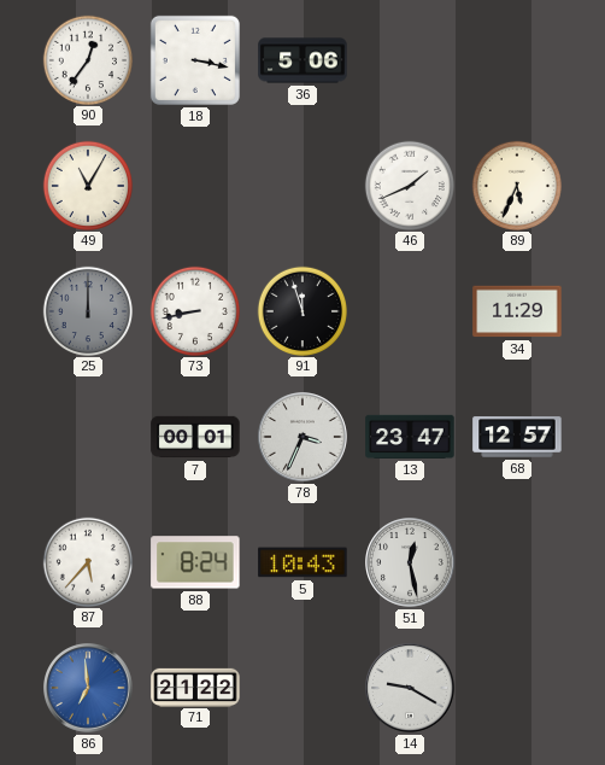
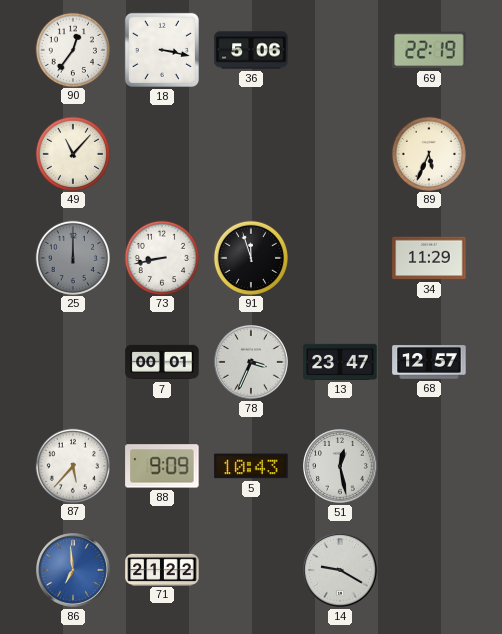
69: none -> 22:19
49: 11:05 -> 11:07
46: 1:41 -> none
88: 8:24 -> 9:09
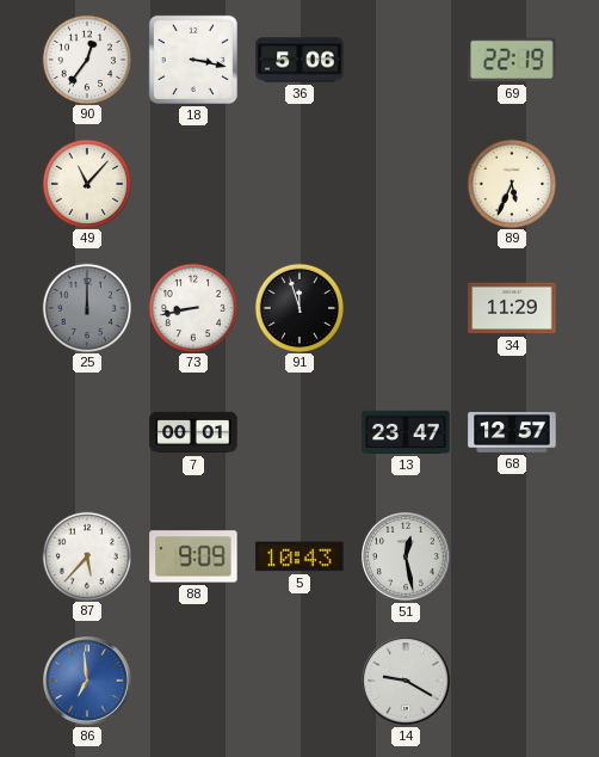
78: 3:34 -> none
71: 21:22 -> none
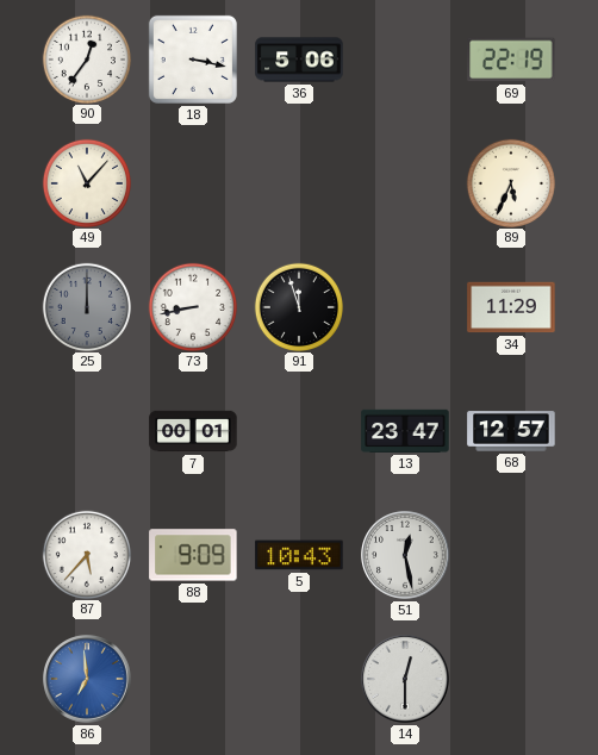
14: 9:20 -> 12:30
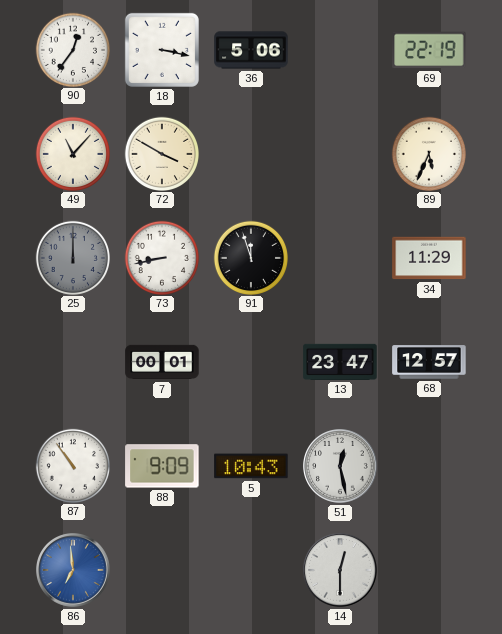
72: none -> 3:50
87: 5:37 -> 10:54
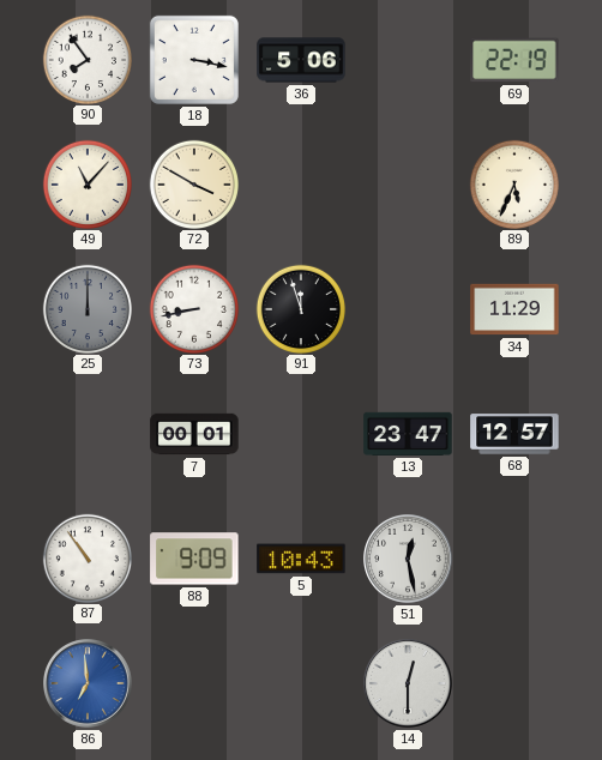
90: 12:36 -> 7:54
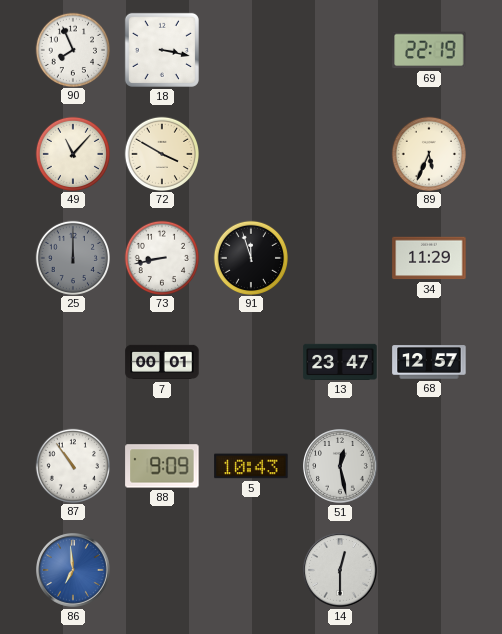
90: 7:54 -> 7:56
36: 5:06 -> none
